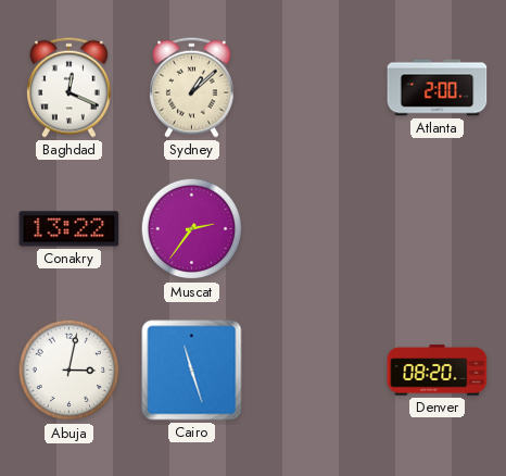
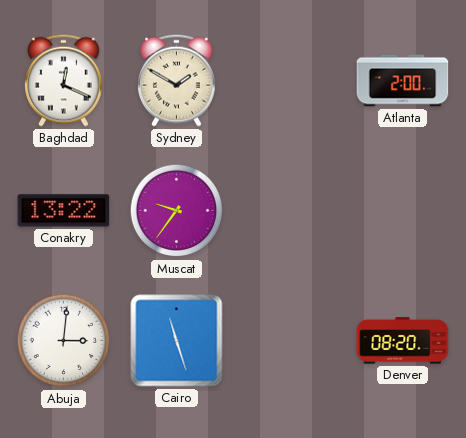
Sydney: 1:08 -> 1:50
Muscat: 2:36 -> 9:36
Abuja: 3:02 -> 3:01
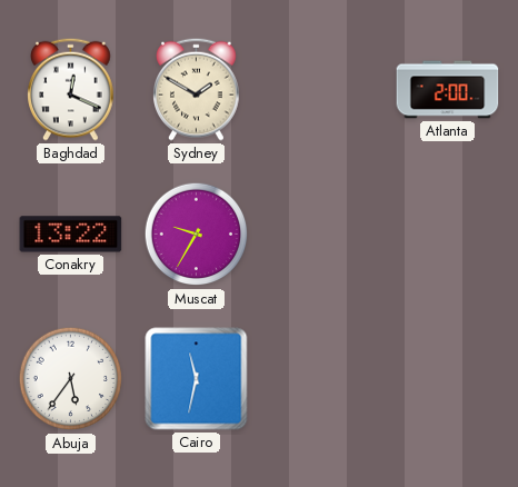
Muscat: 9:36 -> 9:35
Abuja: 3:01 -> 5:36
Cairo: 11:27 -> 11:32
Denver: 08:20 -> none
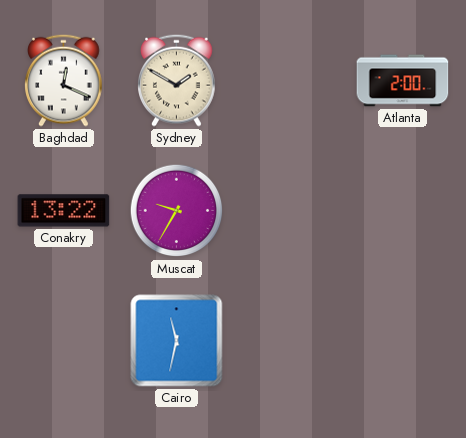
Abuja: 5:36 -> none
